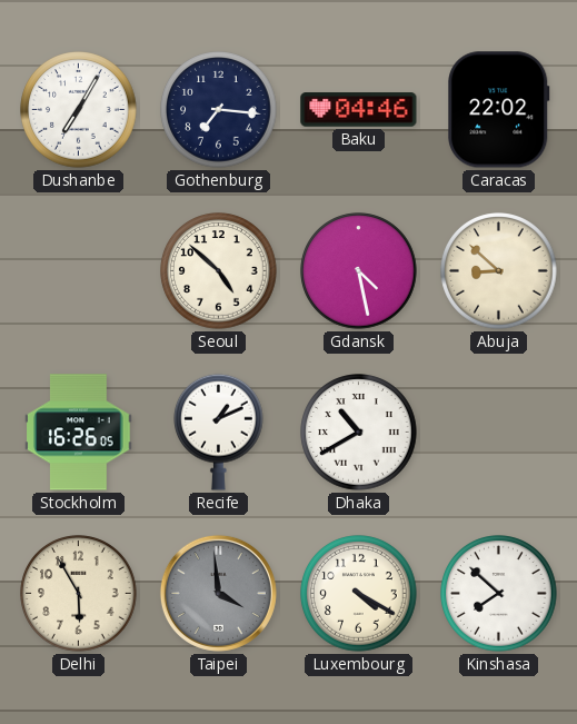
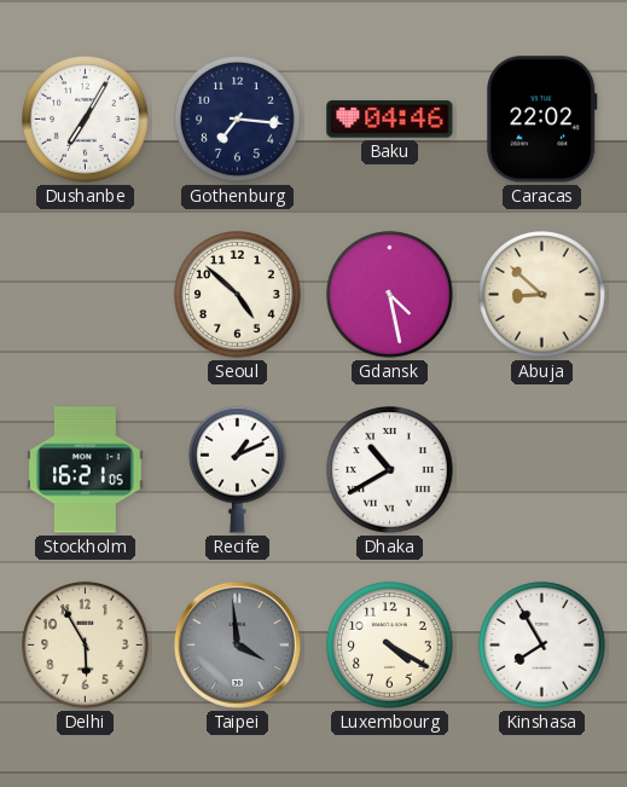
Stockholm: 16:26 -> 16:21
Kinshasa: 7:52 -> 7:55
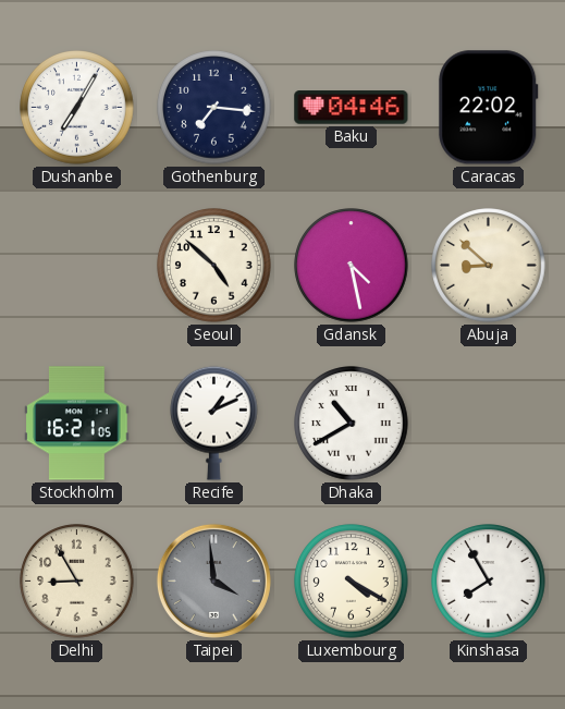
Delhi: 5:55 -> 8:55
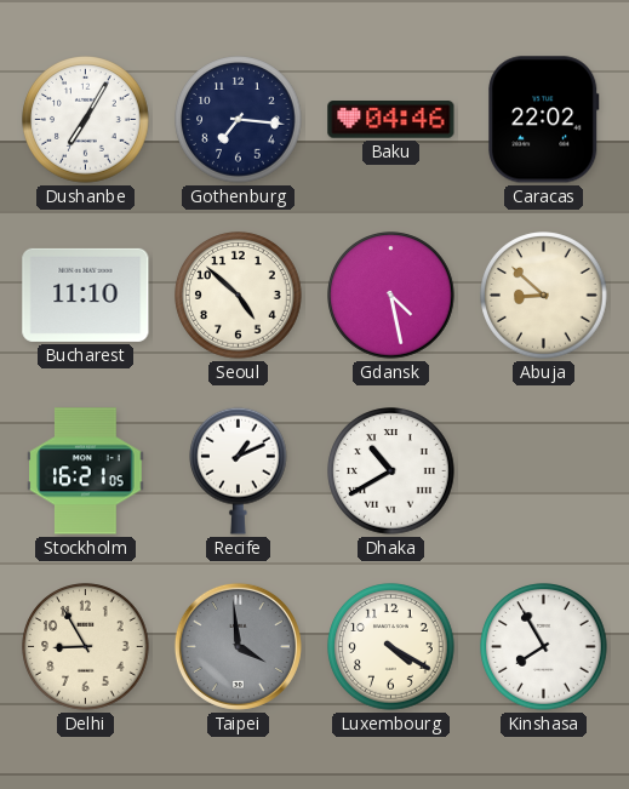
Bucharest: none -> 11:10
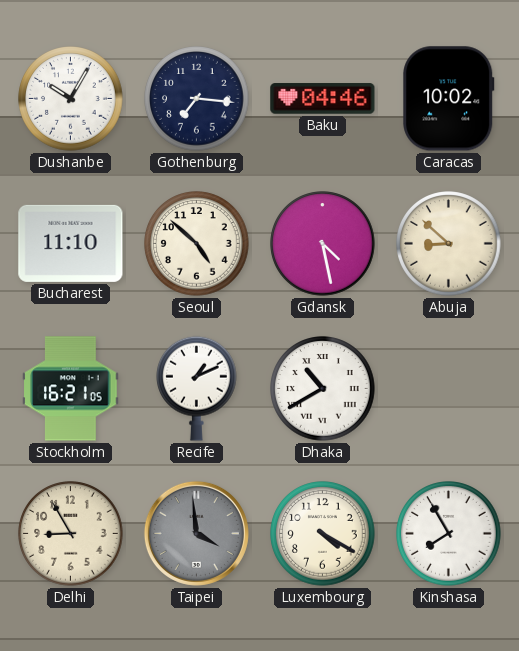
Dushanbe: 7:05 -> 10:05
Caracas: 22:02 -> 10:02
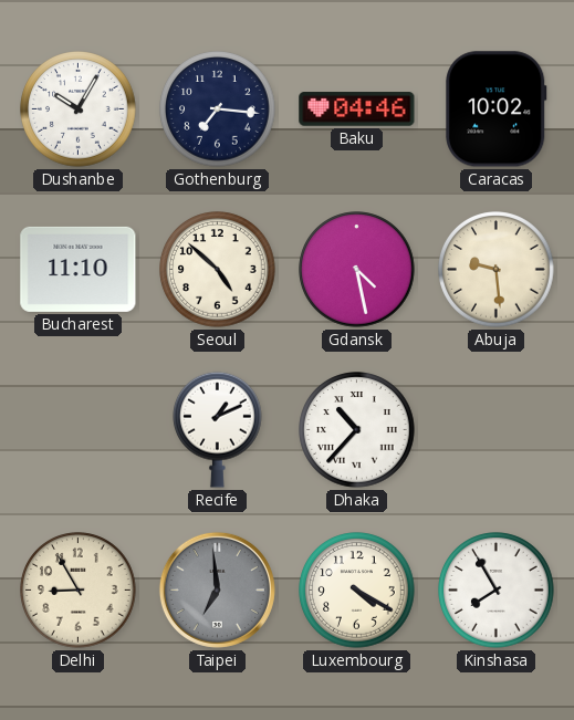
Abuja: 8:52 -> 9:29
Stockholm: 16:21 -> none
Dhaka: 10:40 -> 10:37
Taipei: 3:59 -> 6:59
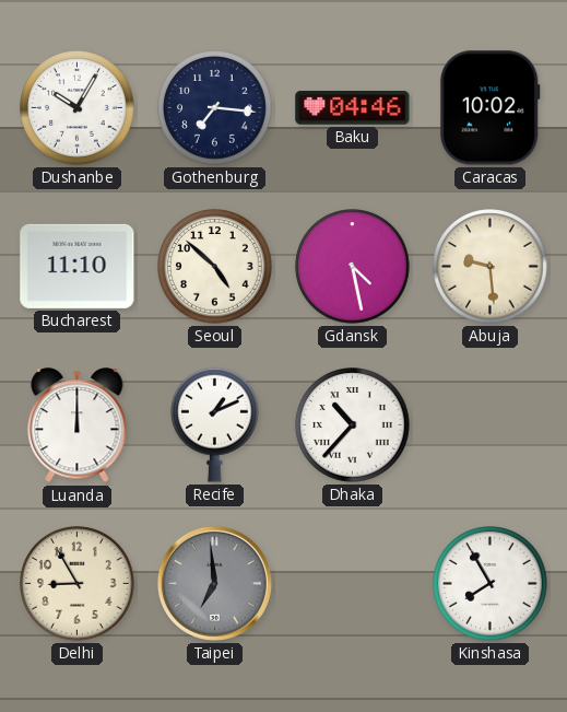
Luanda: none -> 12:00
Luxembourg: 4:20 -> none
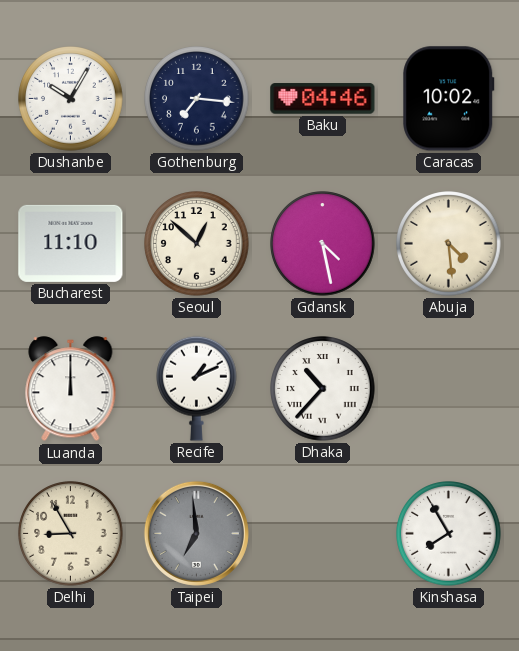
Seoul: 4:52 -> 12:52
Abuja: 9:29 -> 4:29
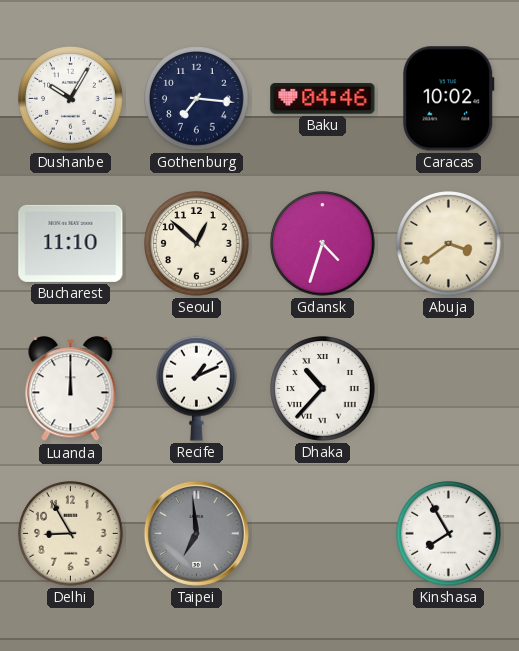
Gdansk: 4:28 -> 4:33
Abuja: 4:29 -> 3:39
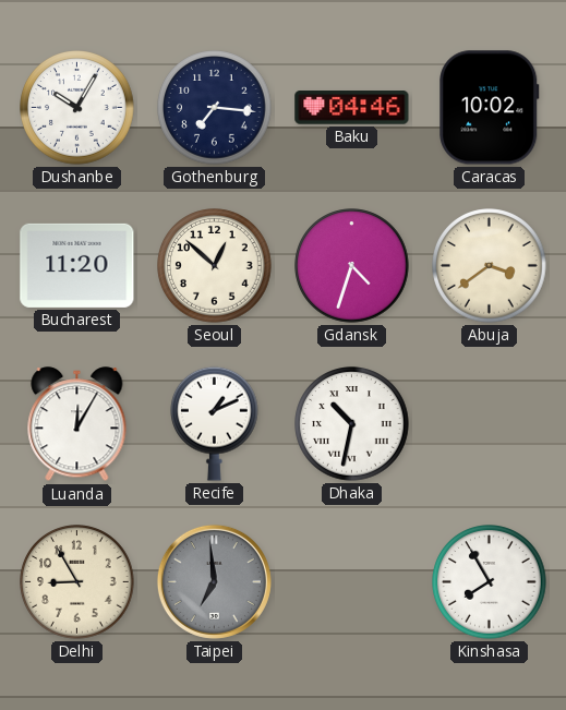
Bucharest: 11:10 -> 11:20
Luanda: 12:00 -> 12:05
Dhaka: 10:37 -> 10:32
